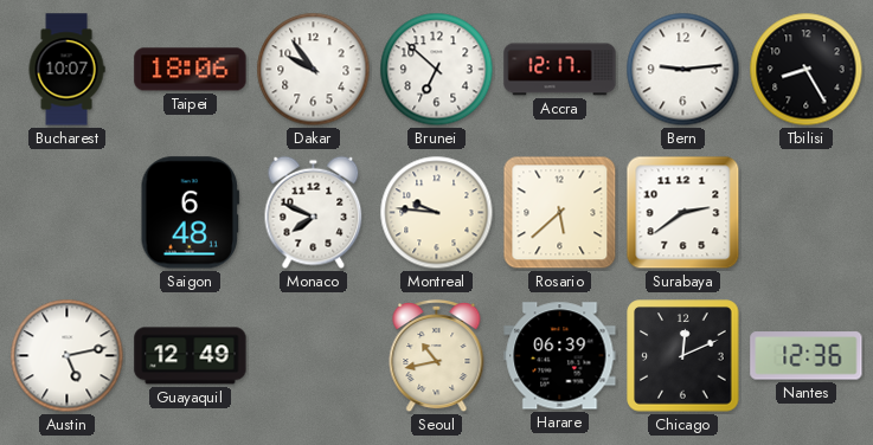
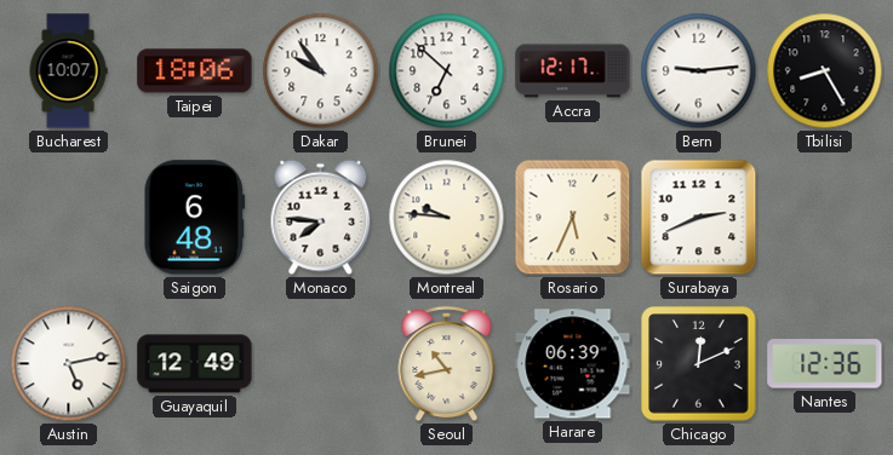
Monaco: 7:49 -> 7:46
Rosario: 5:38 -> 5:34
Surabaya: 2:39 -> 2:41
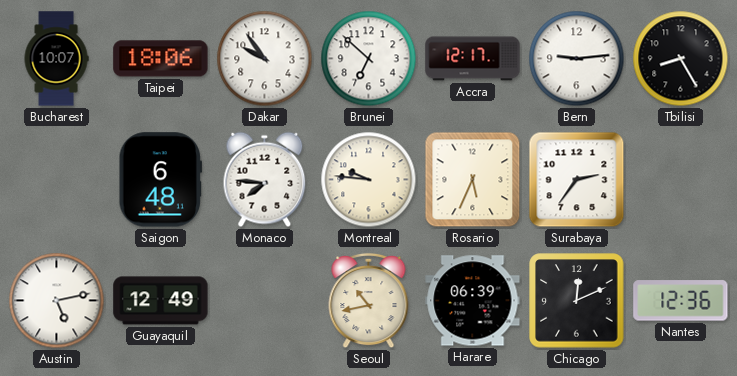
Surabaya: 2:41 -> 2:36
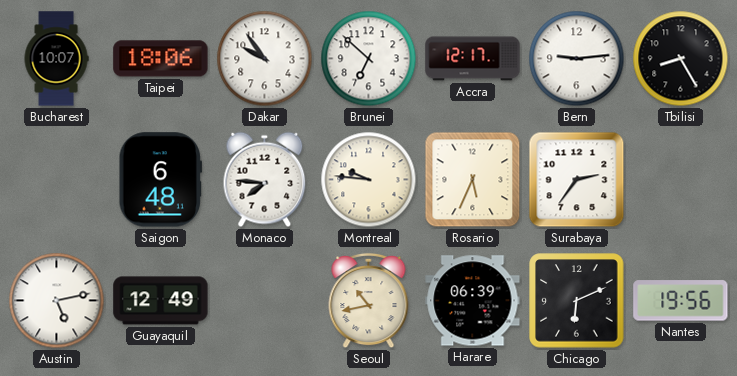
Chicago: 12:11 -> 6:11
Nantes: 12:36 -> 19:56
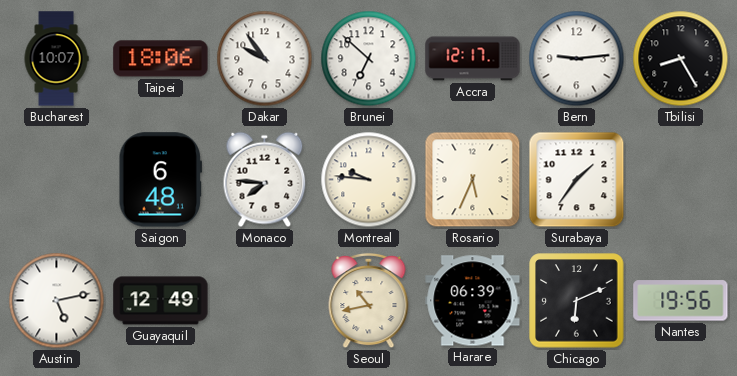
Surabaya: 2:36 -> 1:36
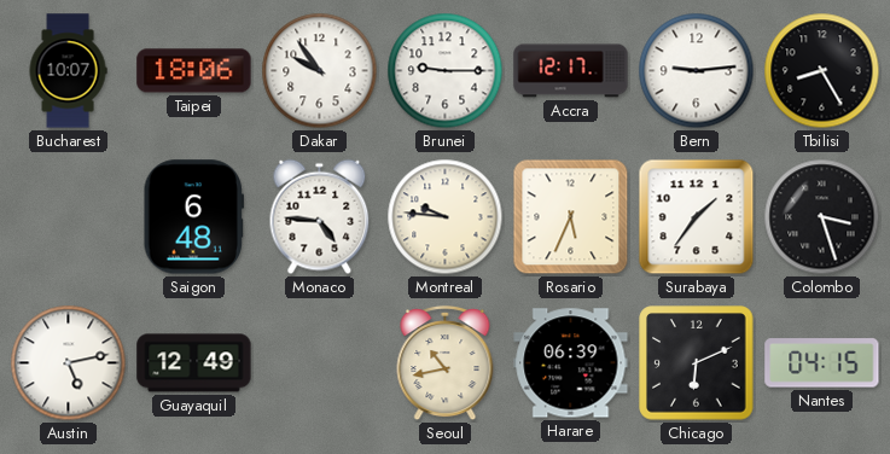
Brunei: 6:52 -> 9:15
Monaco: 7:46 -> 4:46
Colombo: none -> 3:27
Nantes: 19:56 -> 04:15
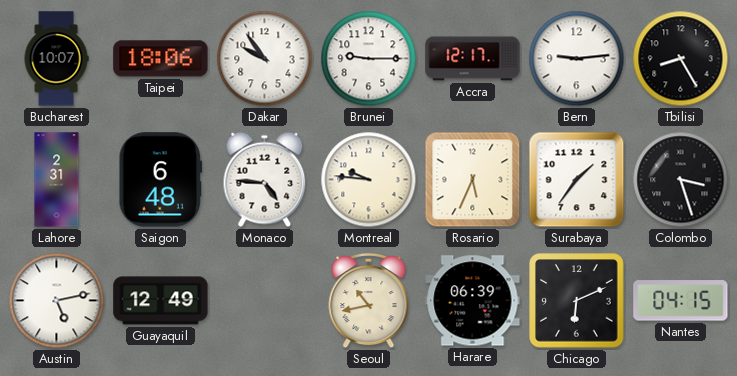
Lahore: none -> 2:31
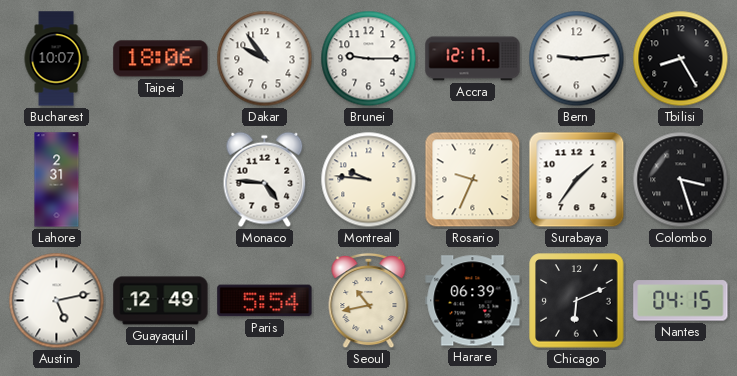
Saigon: 6:48 -> none
Rosario: 5:34 -> 9:34
Paris: none -> 5:54
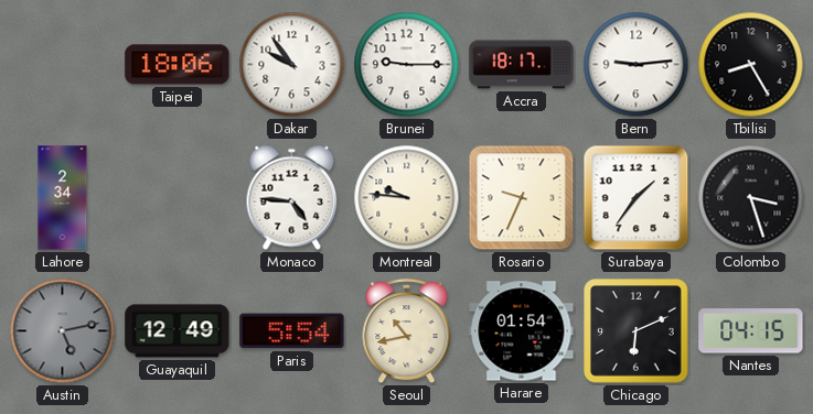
Bucharest: 10:07 -> none
Accra: 12:17 -> 18:17
Lahore: 2:31 -> 2:34
Austin dial: white -> grey
Harare: 06:39 -> 01:54
